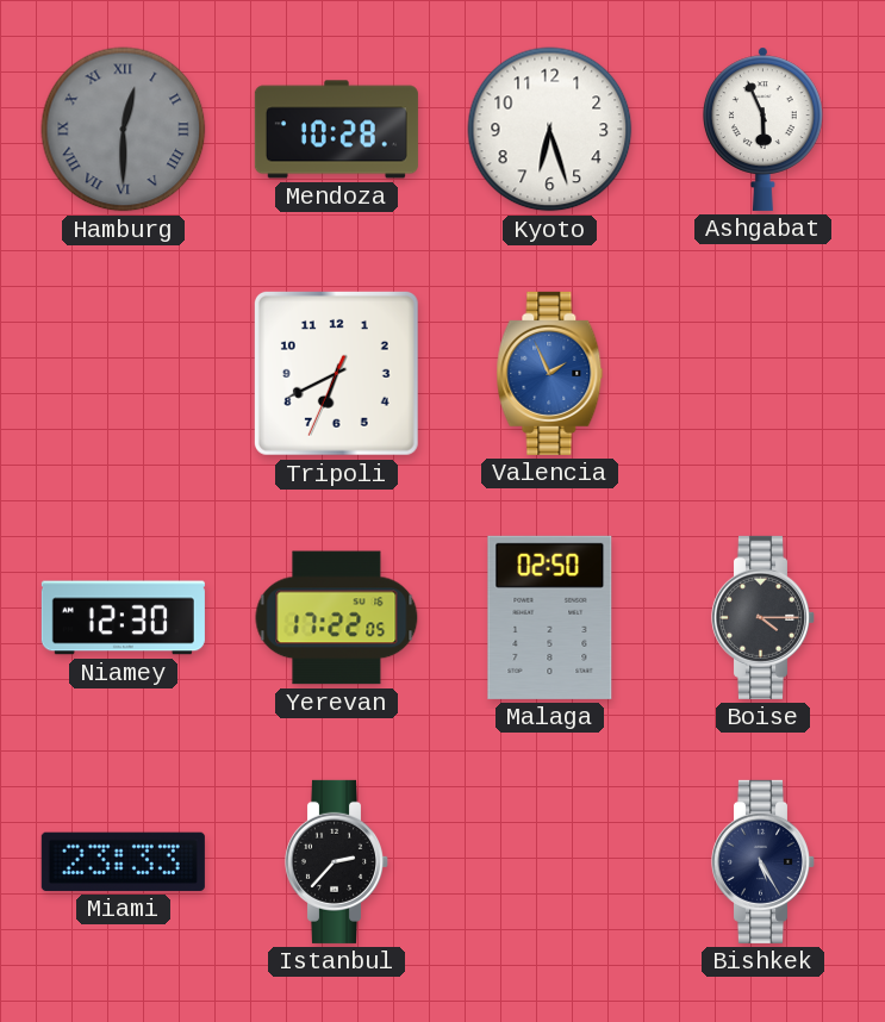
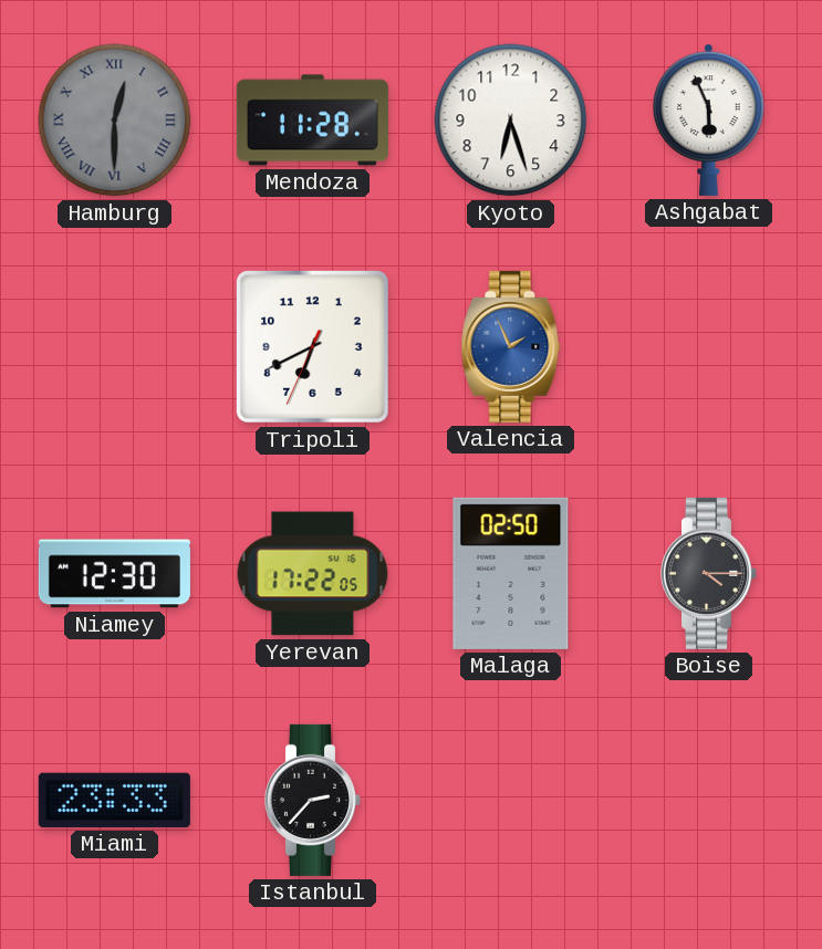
Mendoza: 10:28 -> 11:28
Bishkek: 5:25 -> none
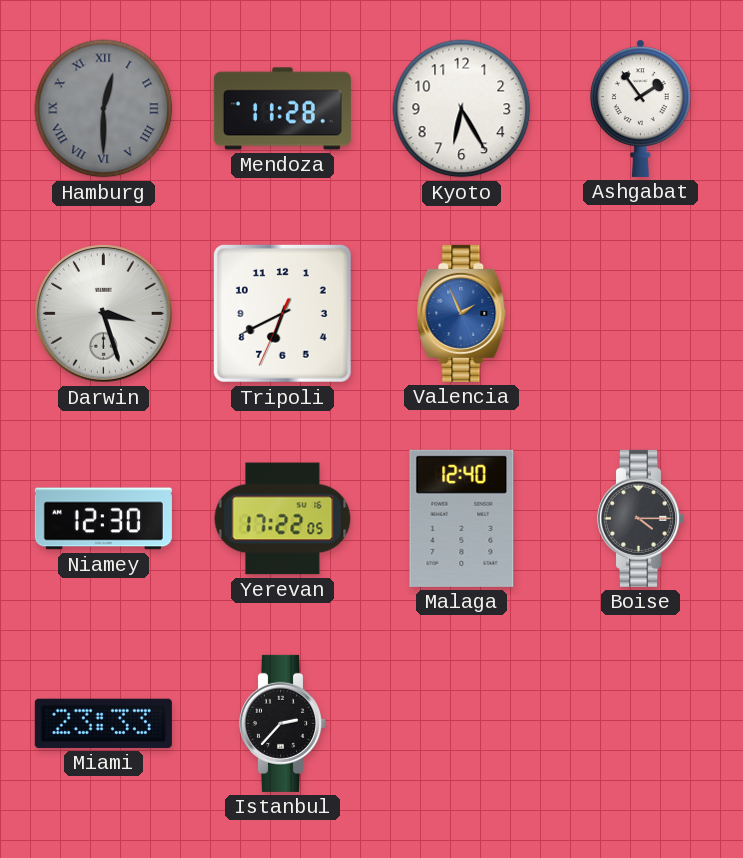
Kyoto: 6:27 -> 6:25
Ashgabat: 5:56 -> 1:54
Darwin: none -> 3:27
Malaga: 02:50 -> 12:40
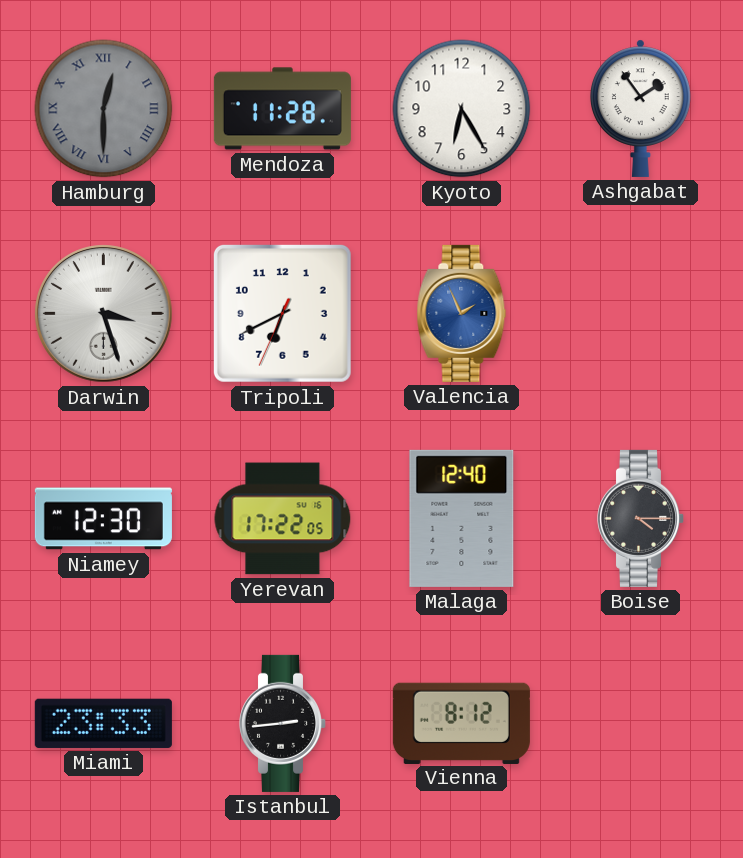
Istanbul: 2:37 -> 2:44
Vienna: none -> 8:12
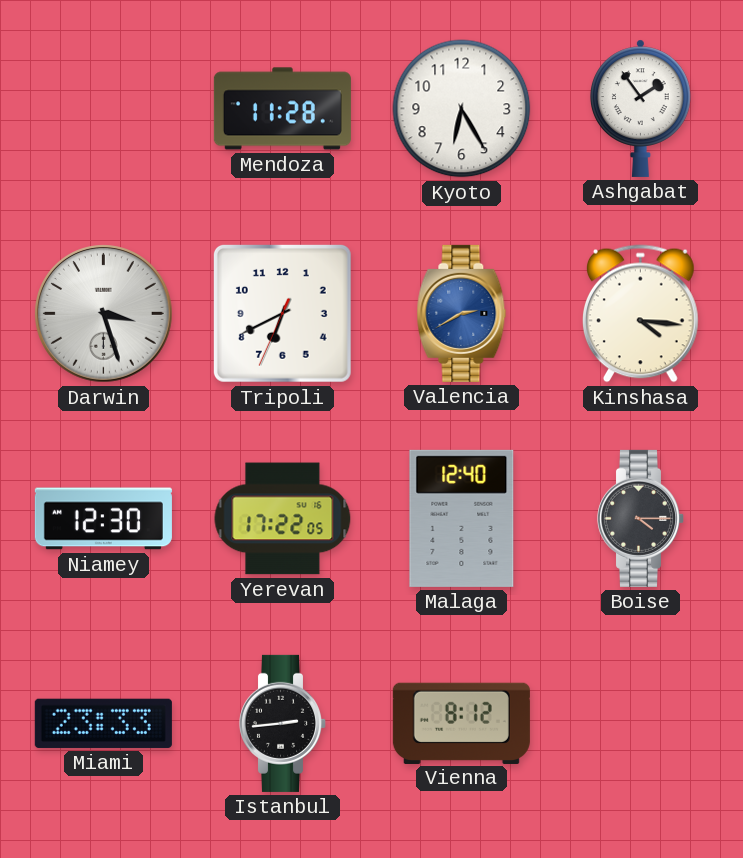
Hamburg: 12:30 -> none
Valencia: 1:56 -> 2:40
Kinshasa: none -> 4:16
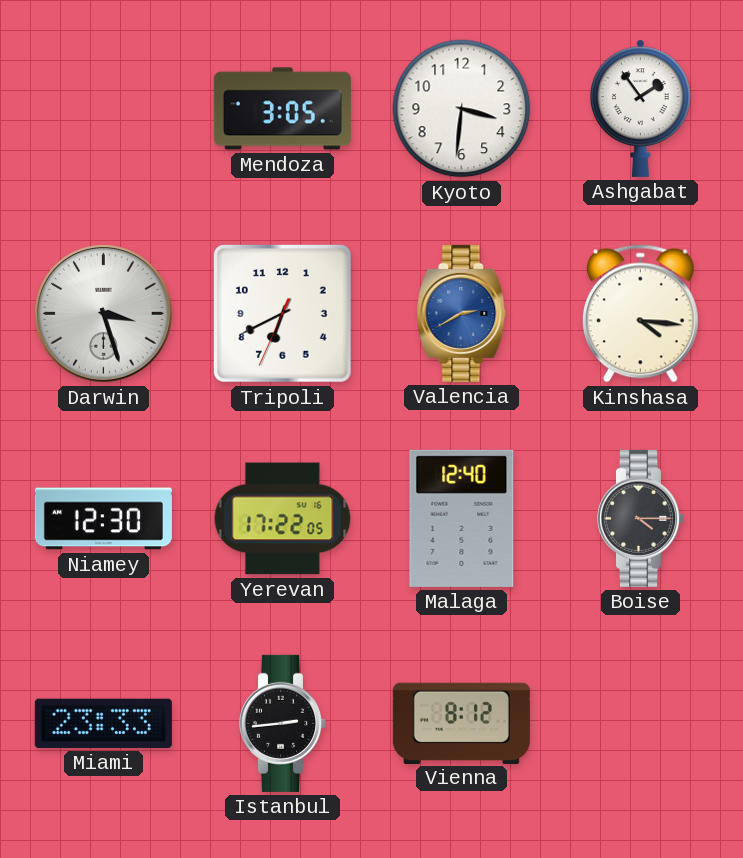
Mendoza: 11:28 -> 3:05
Kyoto: 6:25 -> 3:31
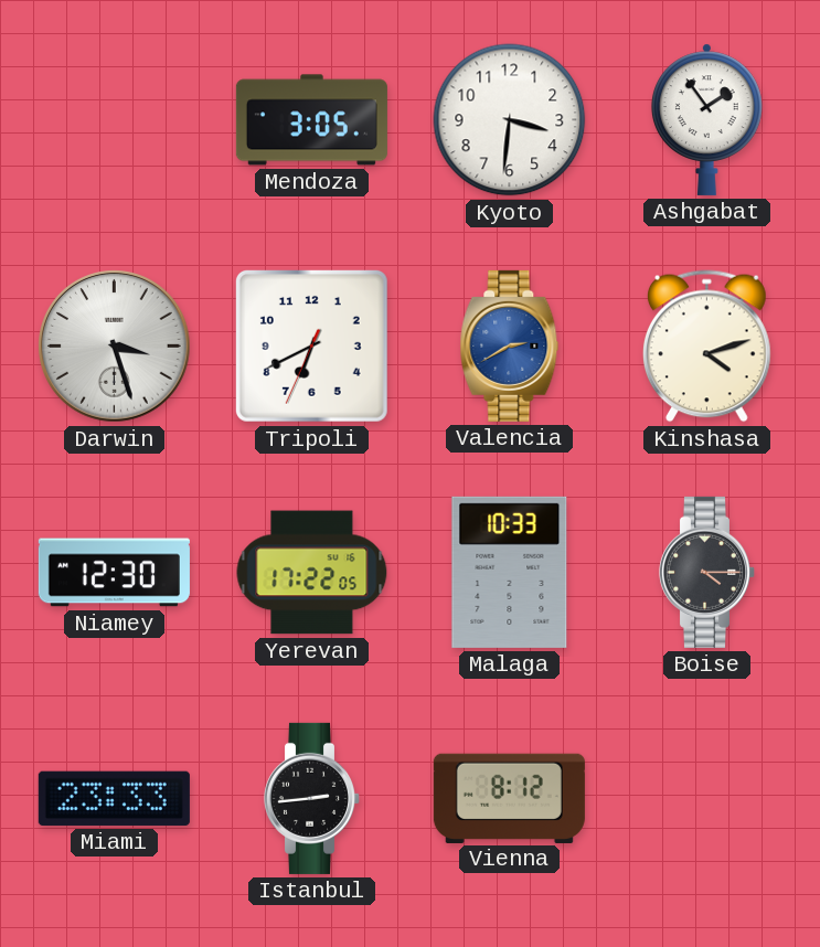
Kinshasa: 4:16 -> 4:12
Malaga: 12:40 -> 10:33
